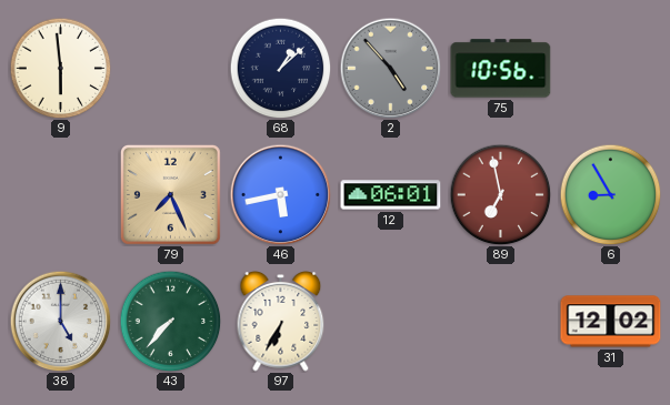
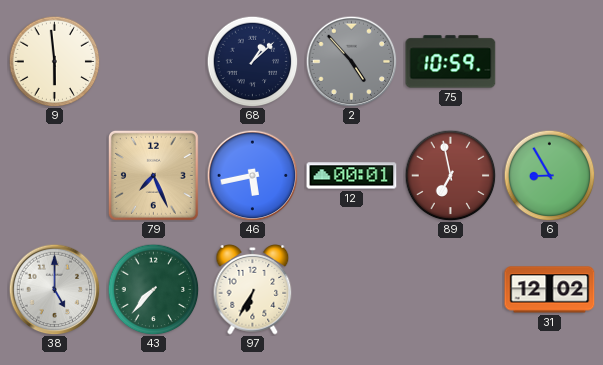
75: 10:56 -> 10:59
12: 06:01 -> 00:01
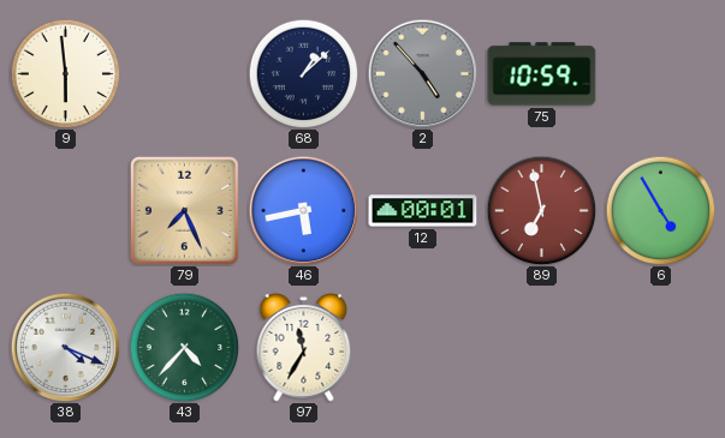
6: 8:55 -> 4:55
38: 5:00 -> 4:19
43: 7:37 -> 4:37
97: 6:35 -> 11:35
31: 12:02 -> none
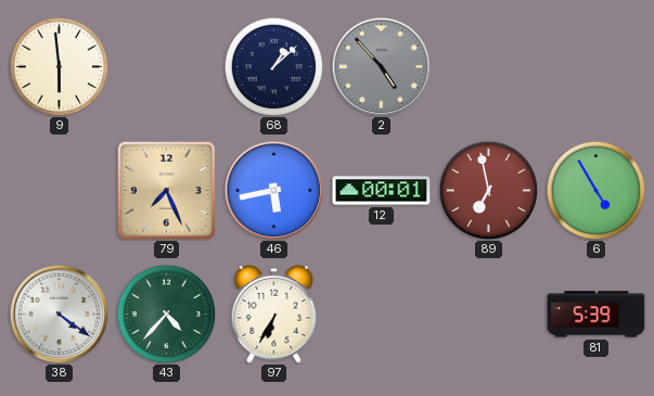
75: 10:59 -> none
38: 4:19 -> 4:21
97: 11:35 -> 6:35
81: none -> 5:39
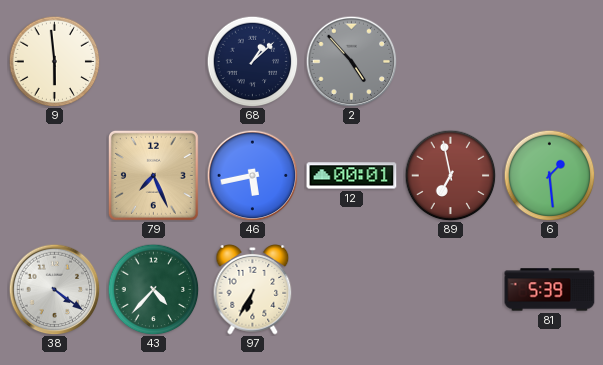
6: 4:55 -> 1:29
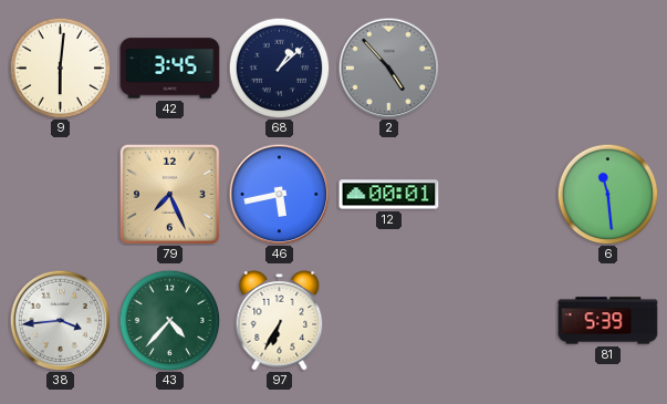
9: 5:59 -> 6:01
42: none -> 3:45
89: 6:58 -> none
6: 1:29 -> 11:29
38: 4:21 -> 3:44
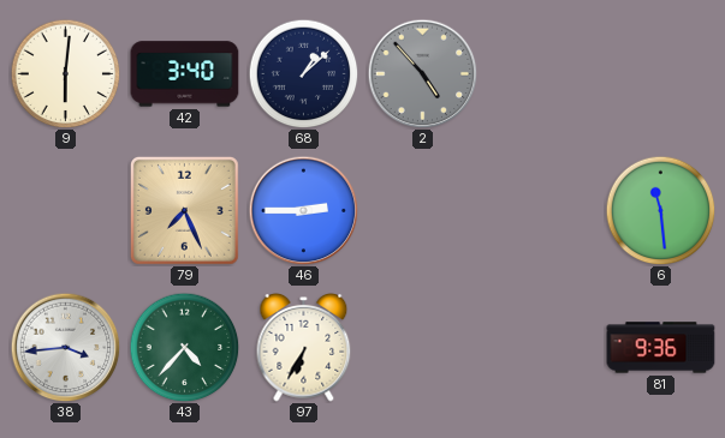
42: 3:45 -> 3:40
46: 5:43 -> 2:45
12: 00:01 -> none
81: 5:39 -> 9:36
